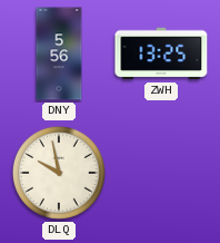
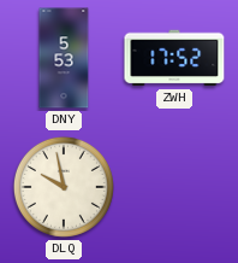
DNY: 5:56 -> 5:53
ZWH: 13:25 -> 17:52
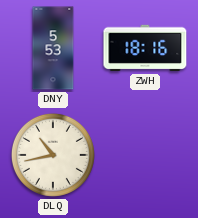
ZWH: 17:52 -> 18:16
DLQ: 9:58 -> 10:43
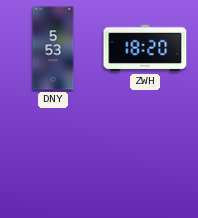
ZWH: 18:16 -> 18:20
DLQ: 10:43 -> none
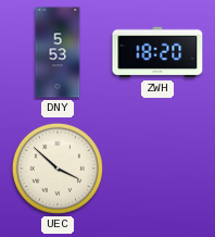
UEC: none -> 3:52
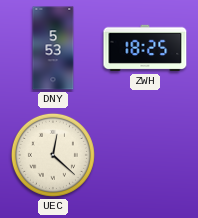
ZWH: 18:20 -> 18:25
UEC: 3:52 -> 12:22
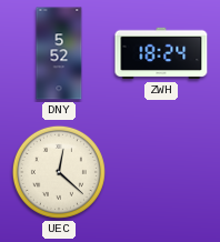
DNY: 5:53 -> 5:52
ZWH: 18:25 -> 18:24
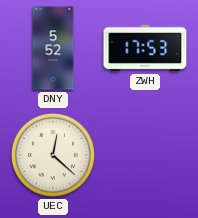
ZWH: 18:24 -> 17:53
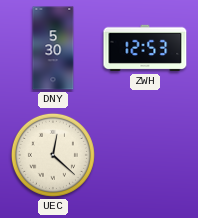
DNY: 5:52 -> 5:30
ZWH: 17:53 -> 12:53
